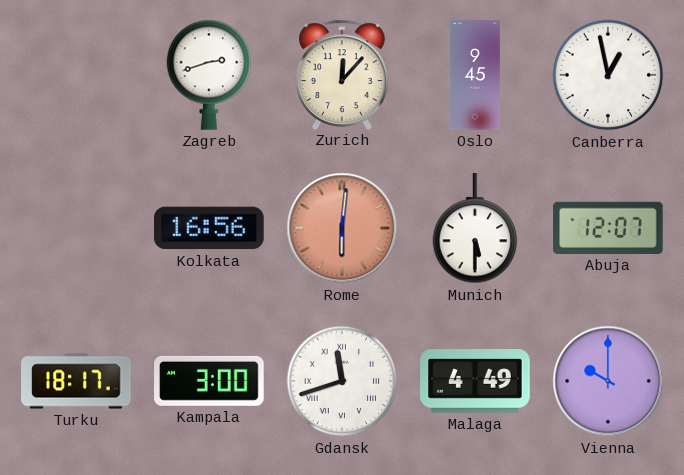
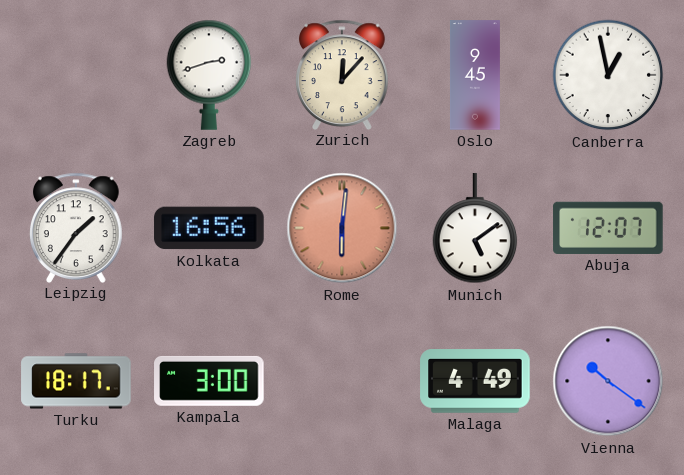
Leipzig: none -> 1:36
Munich: 5:30 -> 5:09
Gdansk: 11:42 -> none
Vienna: 10:00 -> 10:21
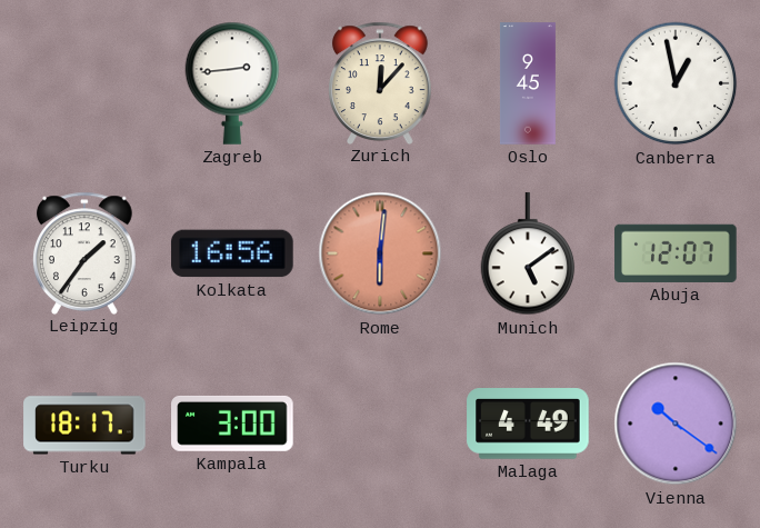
Zagreb: 2:42 -> 2:44
